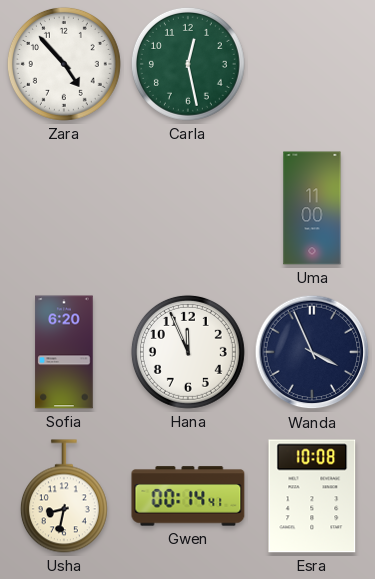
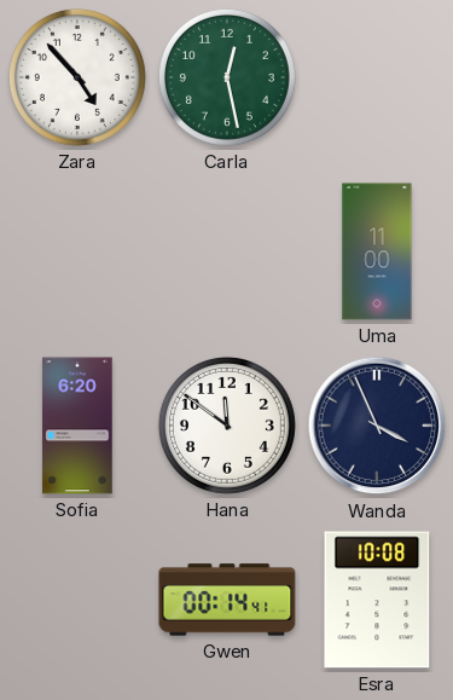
Hana: 11:56 -> 11:51
Usha: 8:32 -> none
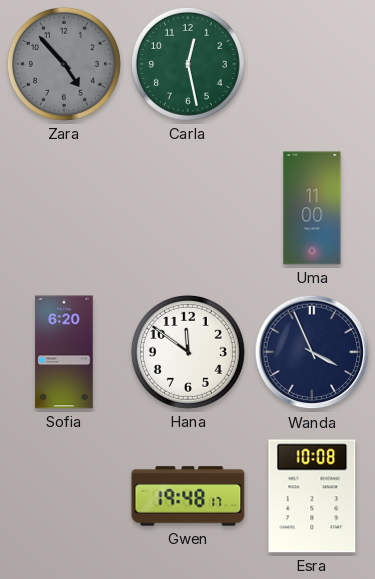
Zara dial: white -> grey
Gwen: 00:14 -> 19:48
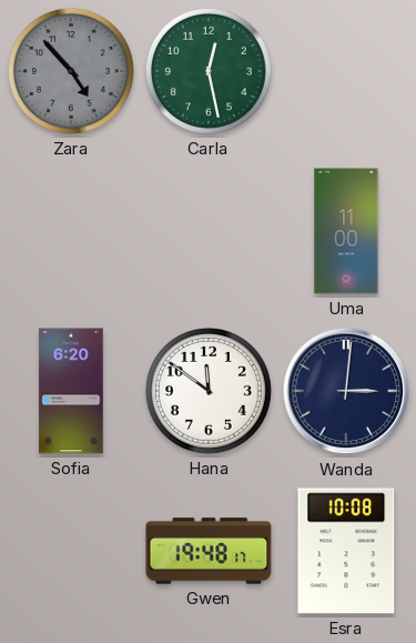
Wanda: 3:56 -> 3:01
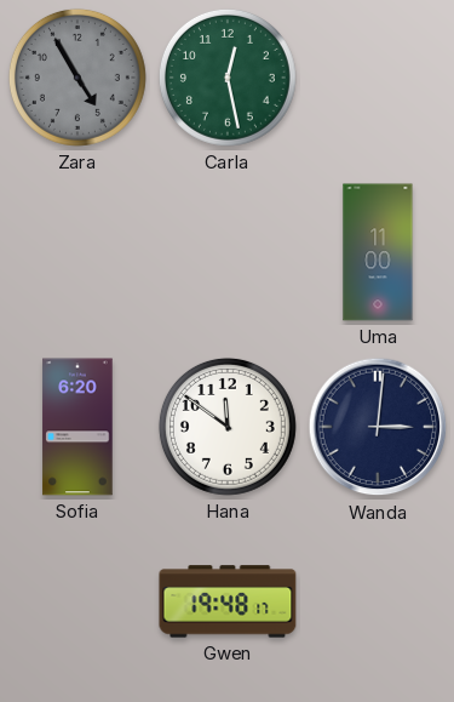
Zara: 4:53 -> 4:55
Esra: 10:08 -> none
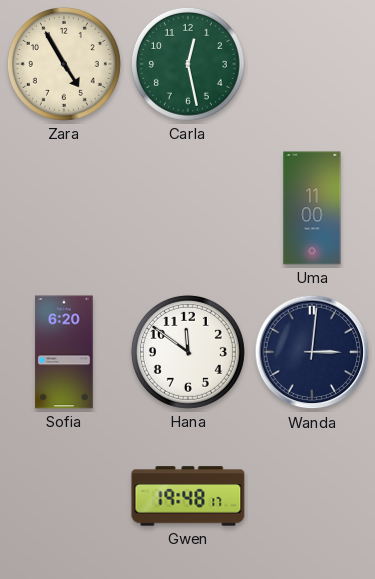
Zara dial: grey -> cream
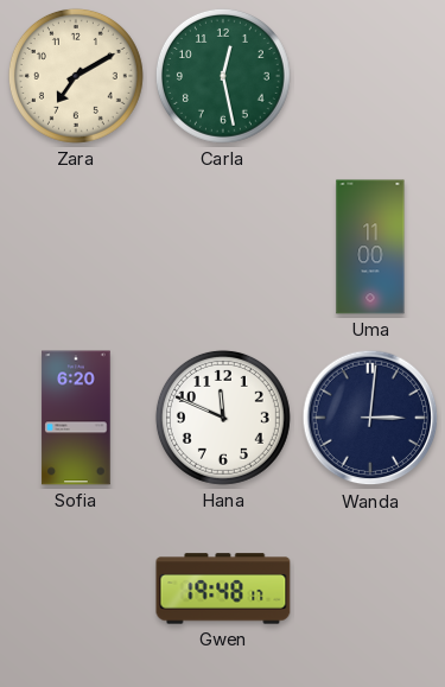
Zara: 4:55 -> 7:10
Hana: 11:51 -> 11:49
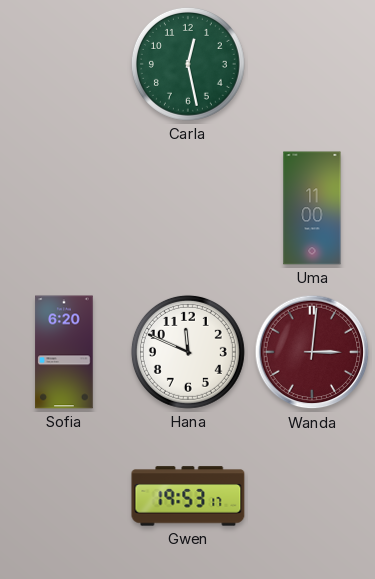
Zara: 7:10 -> none
Wanda dial: navy -> burgundy
Gwen: 19:48 -> 19:53
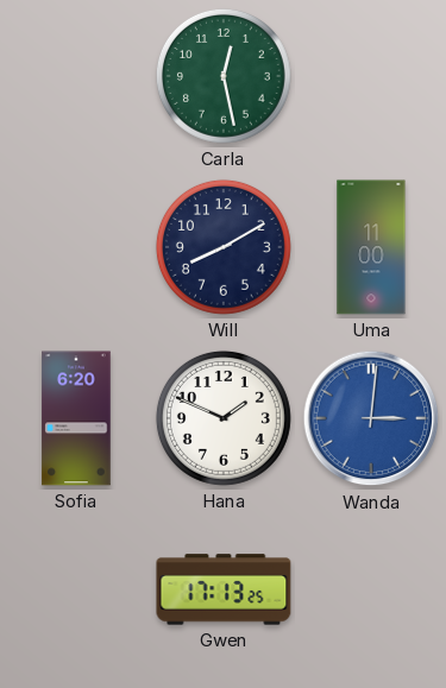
Will: none -> 8:10
Hana: 11:49 -> 1:49
Wanda dial: burgundy -> blue
Gwen: 19:53 -> 17:13
